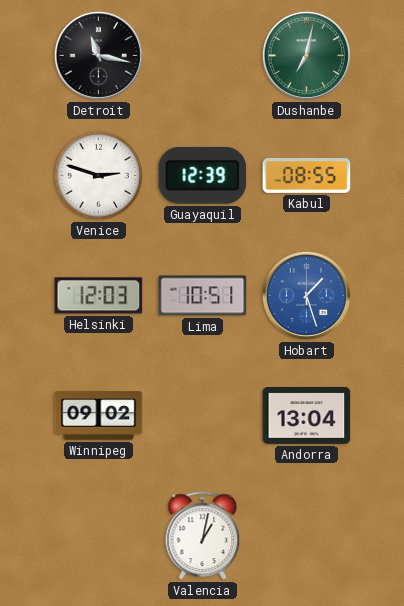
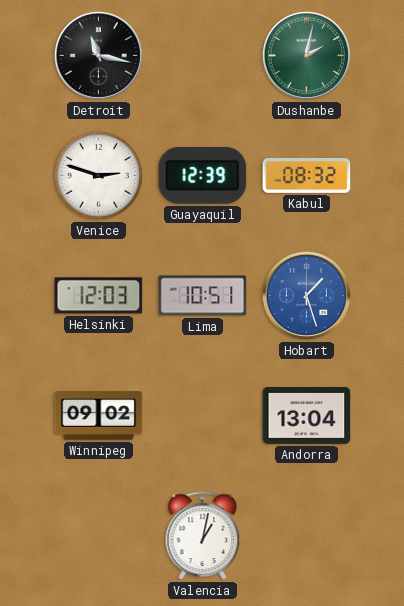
Dushanbe: 7:02 -> 2:02
Kabul: 08:55 -> 08:32
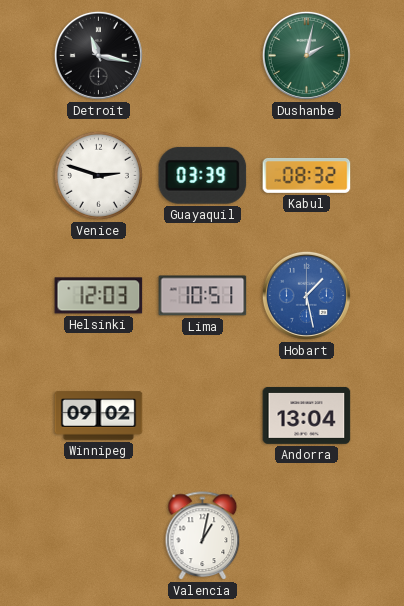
Guayaquil: 12:39 -> 03:39
Hobart: 1:27 -> 1:28
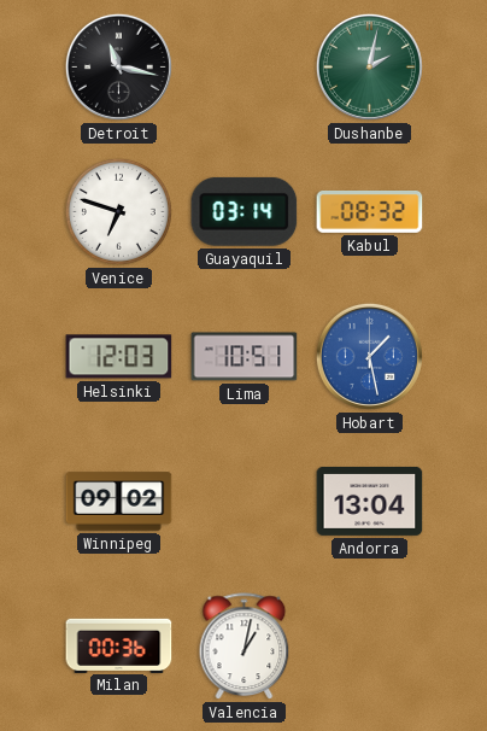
Venice: 2:48 -> 6:48
Guayaquil: 03:39 -> 03:14
Milan: none -> 00:36
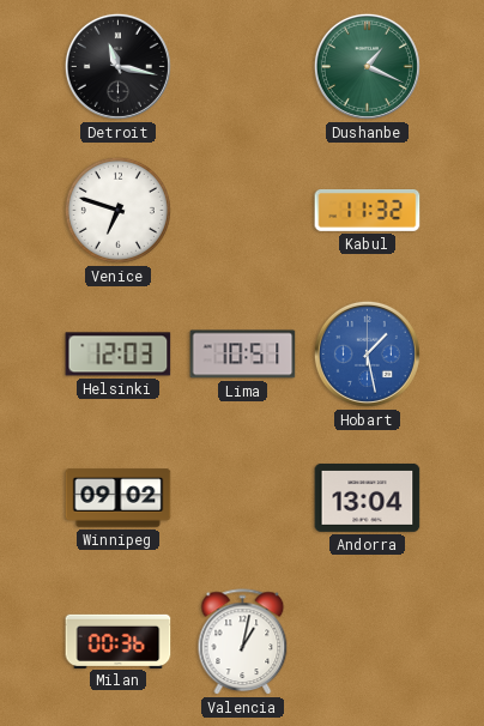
Dushanbe: 2:02 -> 1:19
Guayaquil: 03:14 -> none
Kabul: 08:32 -> 11:32
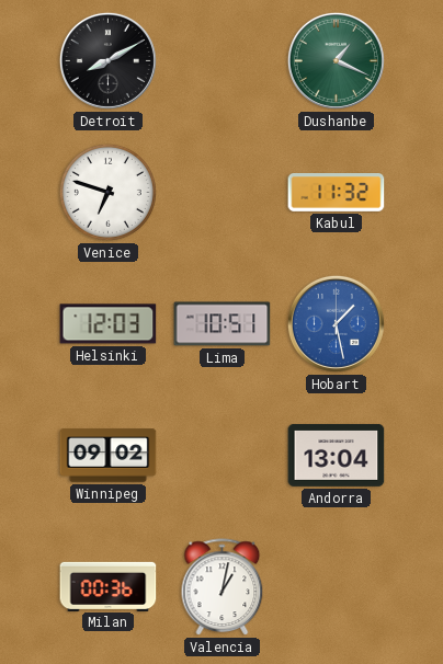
Detroit: 11:17 -> 8:10
